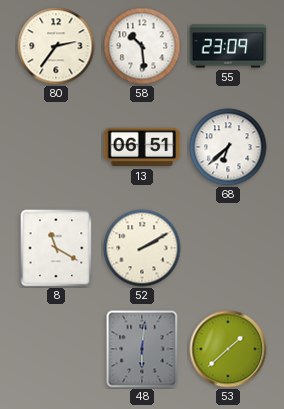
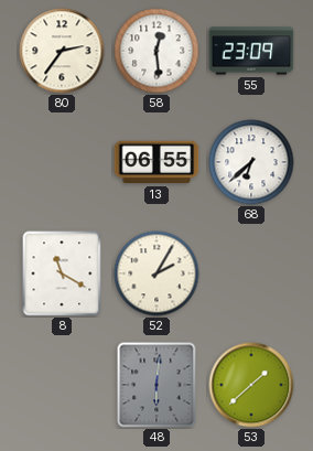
58: 10:29 -> 12:29
13: 06:51 -> 06:55
52: 2:10 -> 2:05
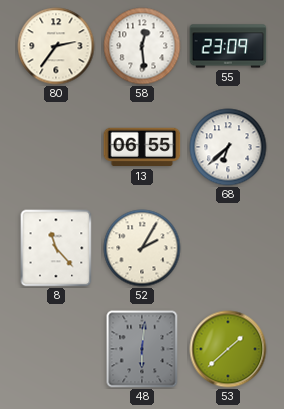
8: 11:20 -> 11:23
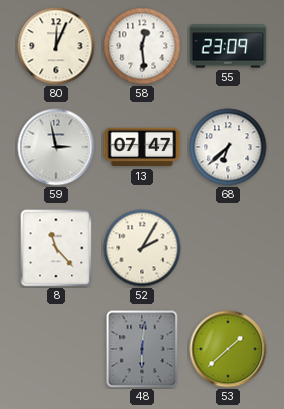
80: 2:36 -> 12:04
59: none -> 2:58
13: 06:55 -> 07:47
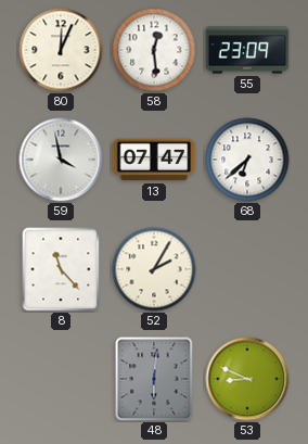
59: 2:58 -> 3:58
53: 1:38 -> 8:49
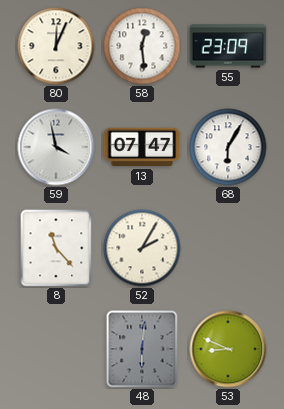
68: 6:38 -> 6:05
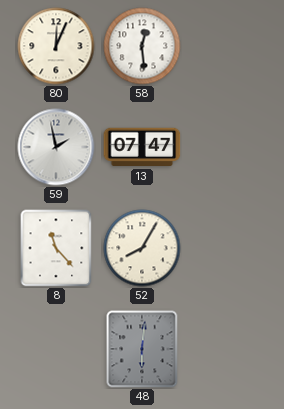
55: 23:09 -> none
59: 3:58 -> 1:58
68: 6:05 -> none
52: 2:05 -> 8:05
53: 8:49 -> none
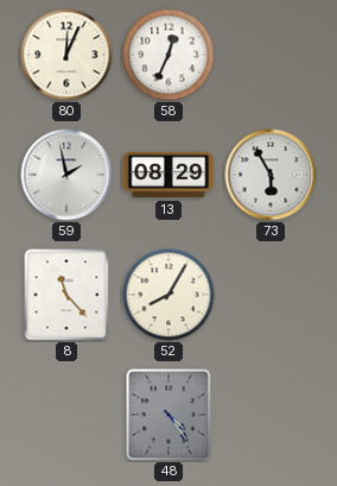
58: 12:29 -> 12:34
13: 07:47 -> 08:29
73: none -> 5:55
48: 6:01 -> 4:24
